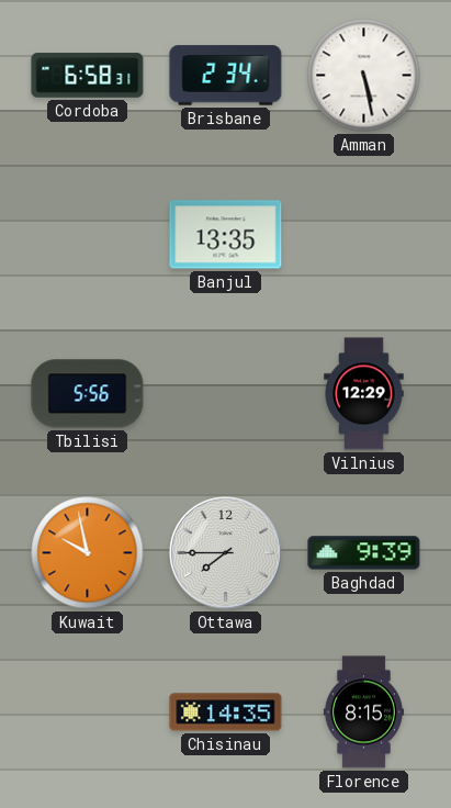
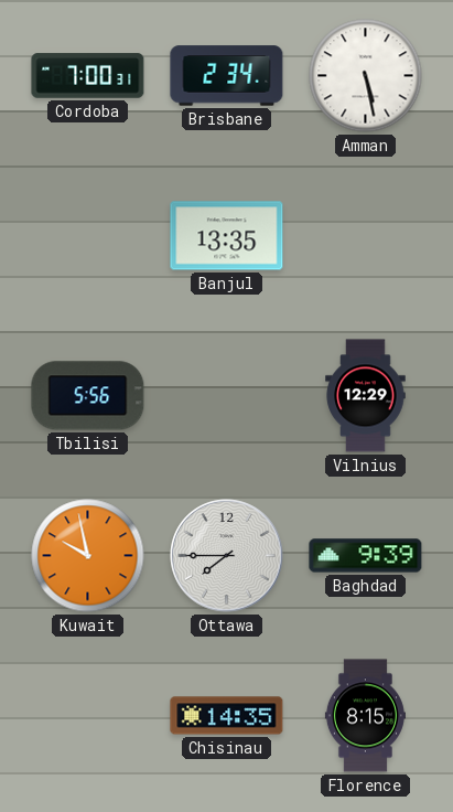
Cordoba: 6:58 -> 7:00
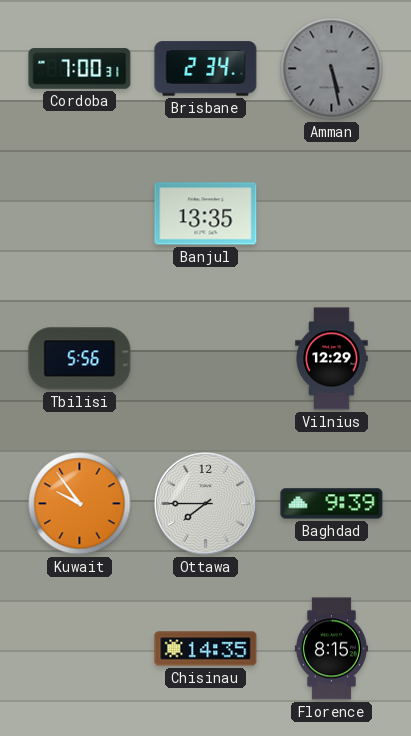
Amman dial: white -> grey
Kuwait: 9:58 -> 9:54
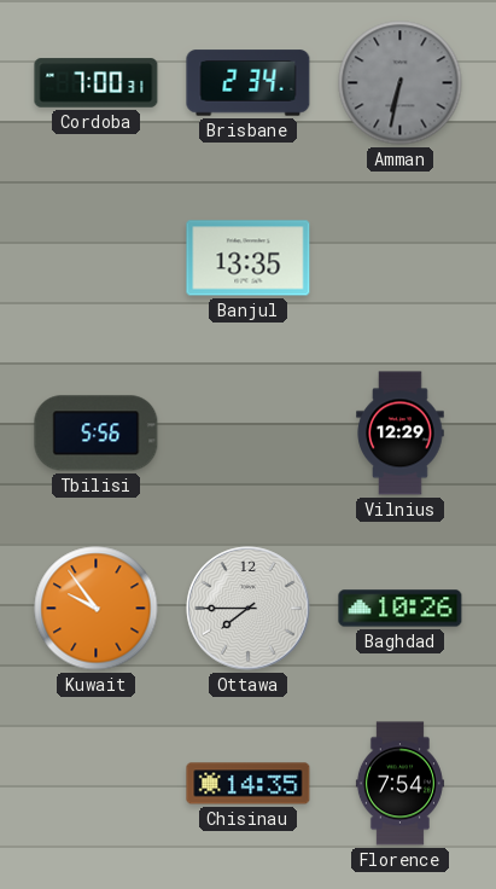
Amman: 5:28 -> 6:32
Baghdad: 9:39 -> 10:26
Florence: 8:15 -> 7:54
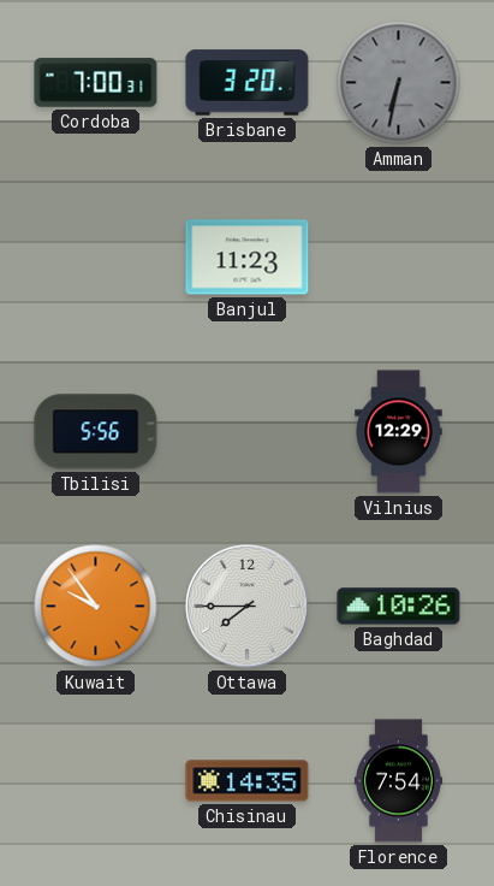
Brisbane: 2:34 -> 3:20
Banjul: 13:35 -> 11:23
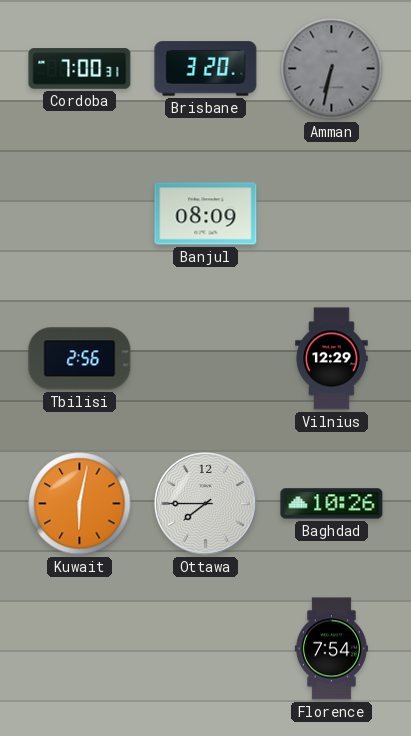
Banjul: 11:23 -> 08:09
Tbilisi: 5:56 -> 2:56
Kuwait: 9:54 -> 6:02
Chisinau: 14:35 -> none
